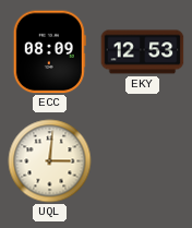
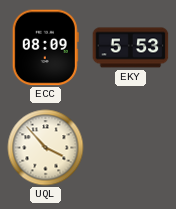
EKY: 12:53 -> 5:53
UQL: 3:01 -> 3:53
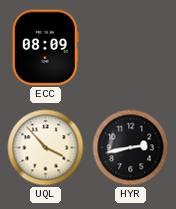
EKY: 5:53 -> none
HYR: none -> 2:43
